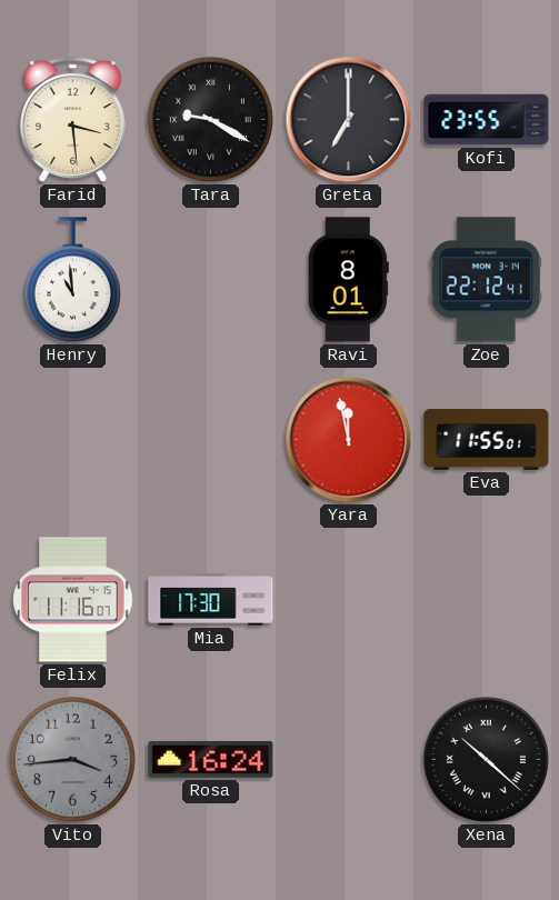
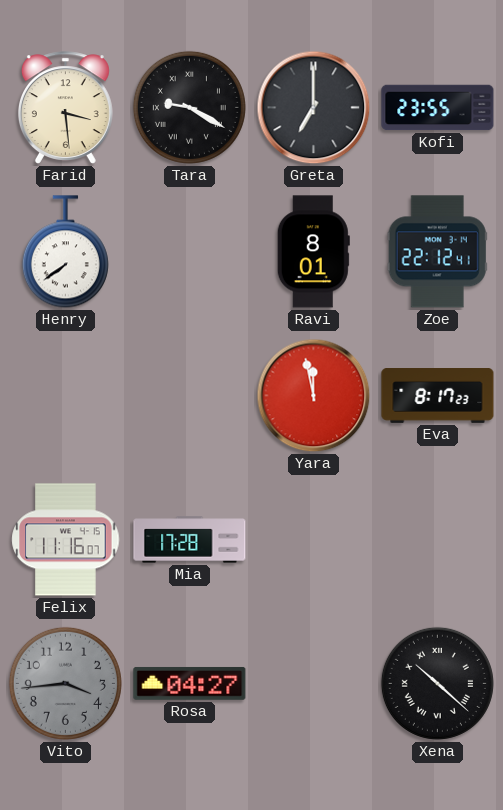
Henry: 10:59 -> 7:39
Eva: 11:55 -> 8:17
Mia: 17:30 -> 17:28
Rosa: 16:24 -> 04:27
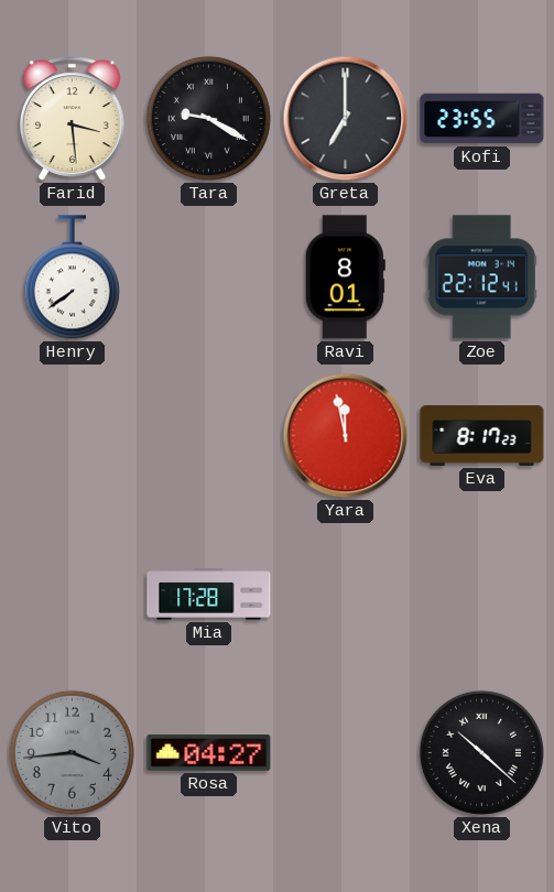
Felix: 11:16 -> none
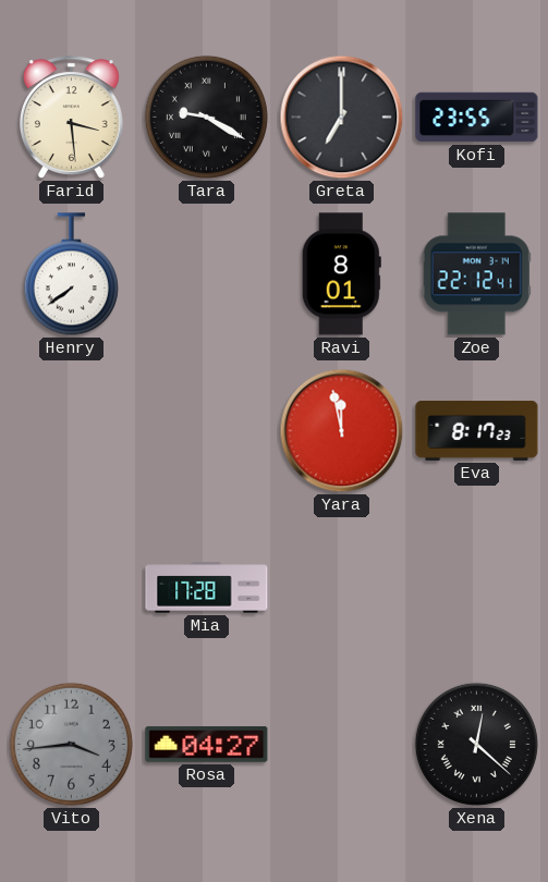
Xena: 10:22 -> 12:22
